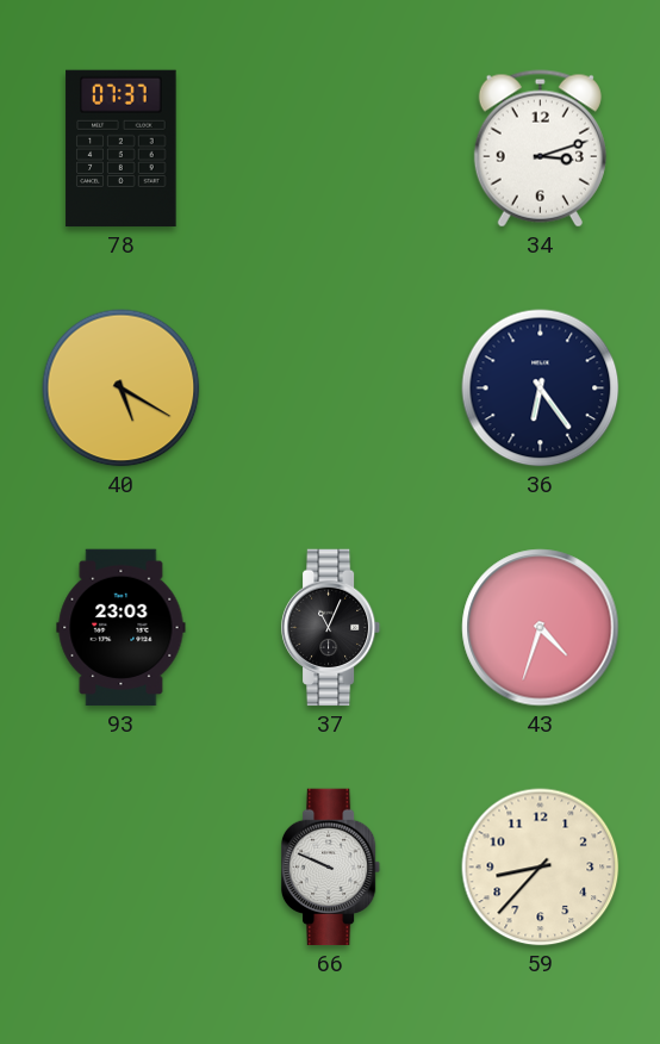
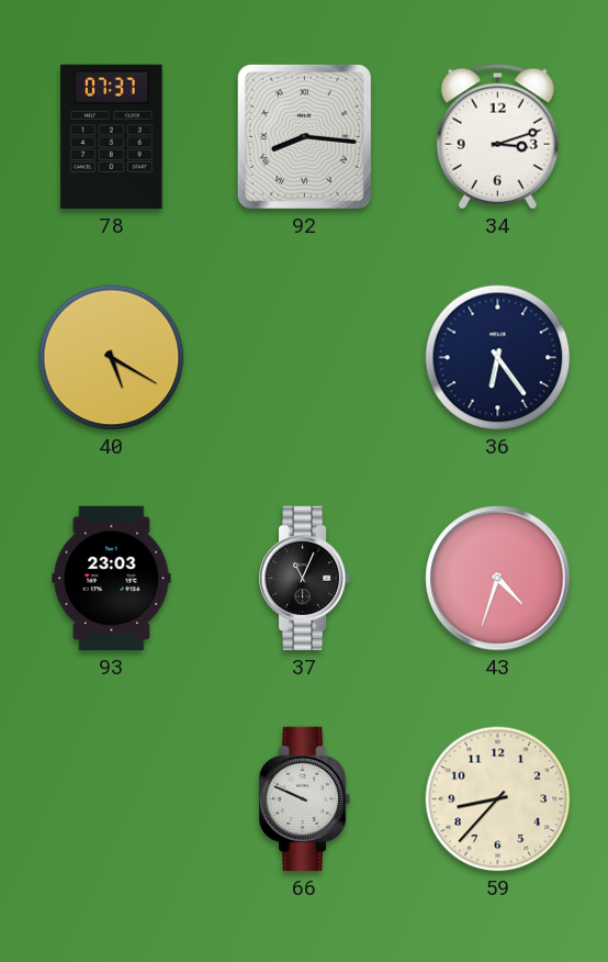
92: none -> 8:16
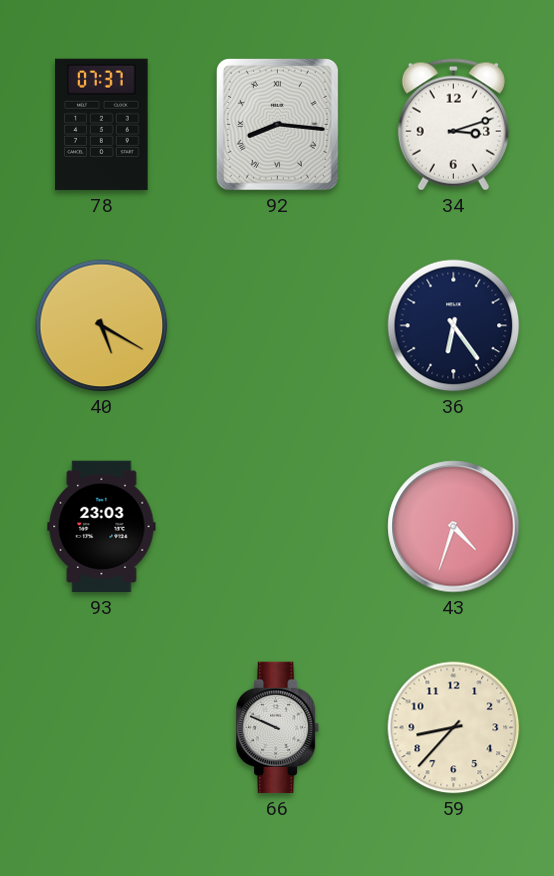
37: 11:04 -> none
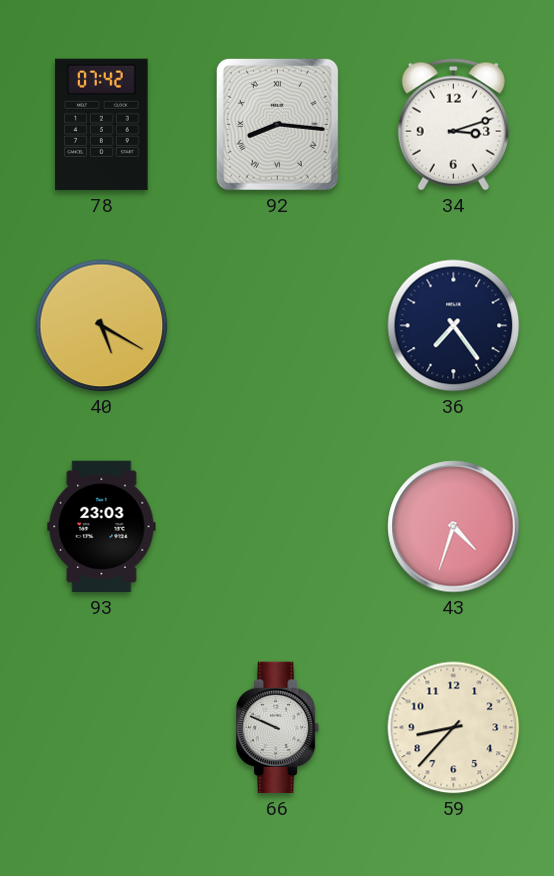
78: 07:37 -> 07:42
36: 6:24 -> 7:24
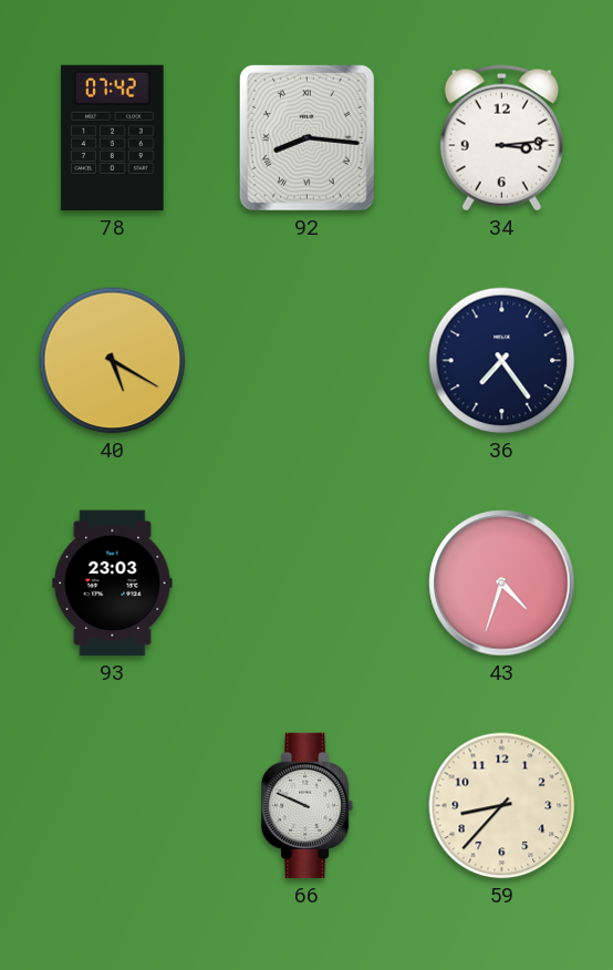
34: 3:12 -> 3:14
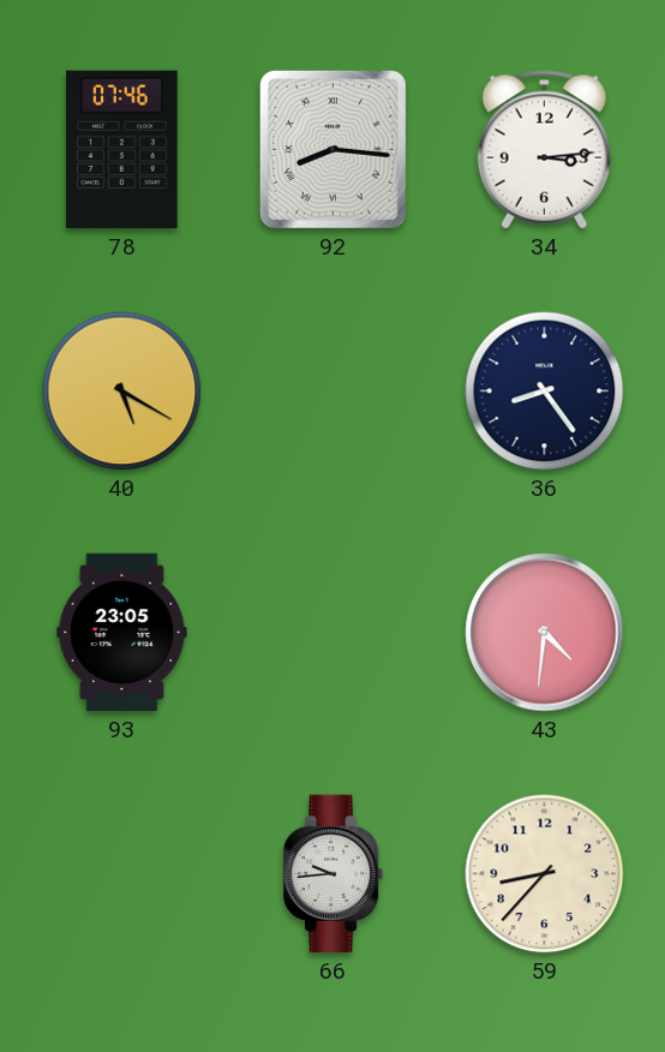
78: 07:42 -> 07:46
36: 7:24 -> 8:24
93: 23:03 -> 23:05
43: 4:33 -> 4:31
66: 9:49 -> 9:44
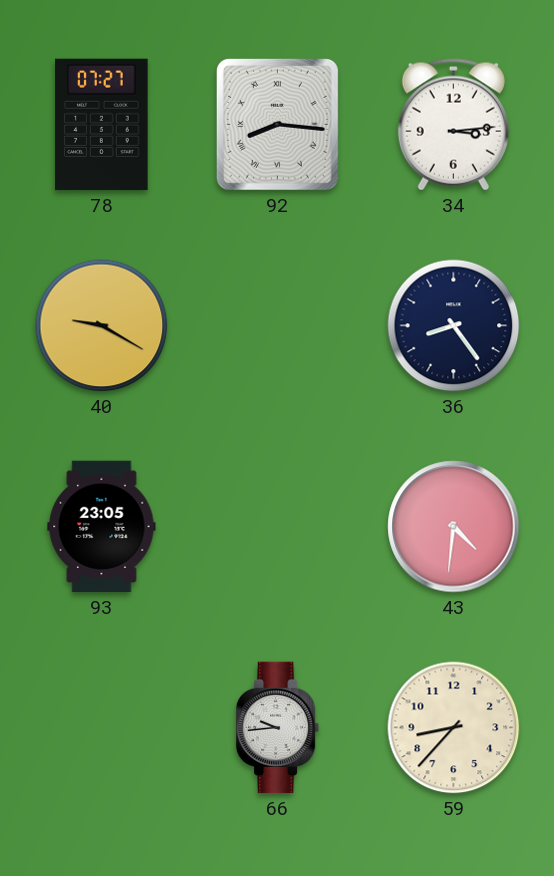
78: 07:46 -> 07:27
40: 5:20 -> 9:20
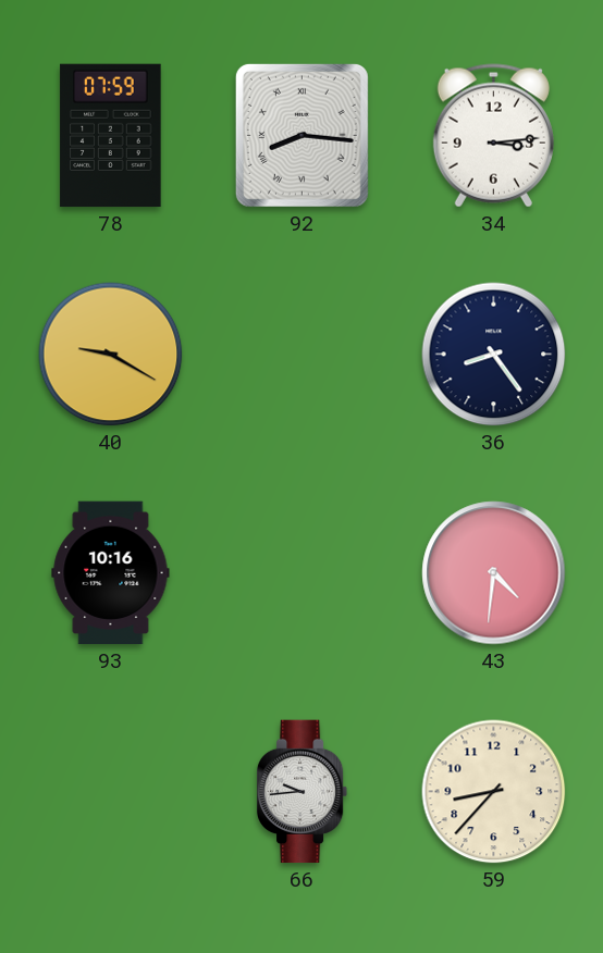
78: 07:27 -> 07:59
93: 23:05 -> 10:16
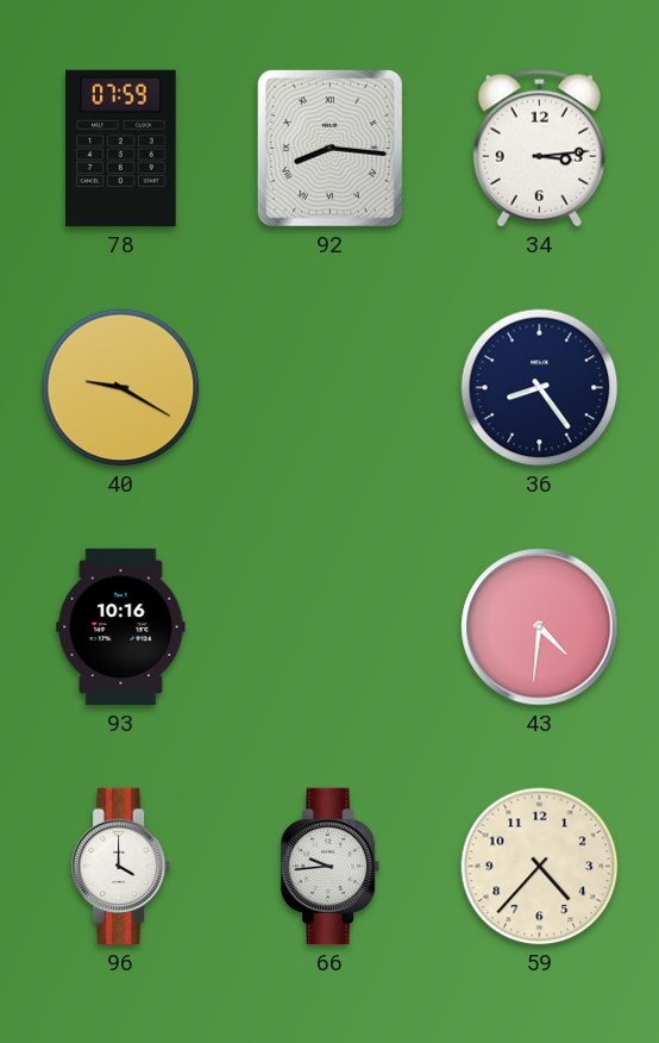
96: none -> 4:00
59: 8:37 -> 4:37
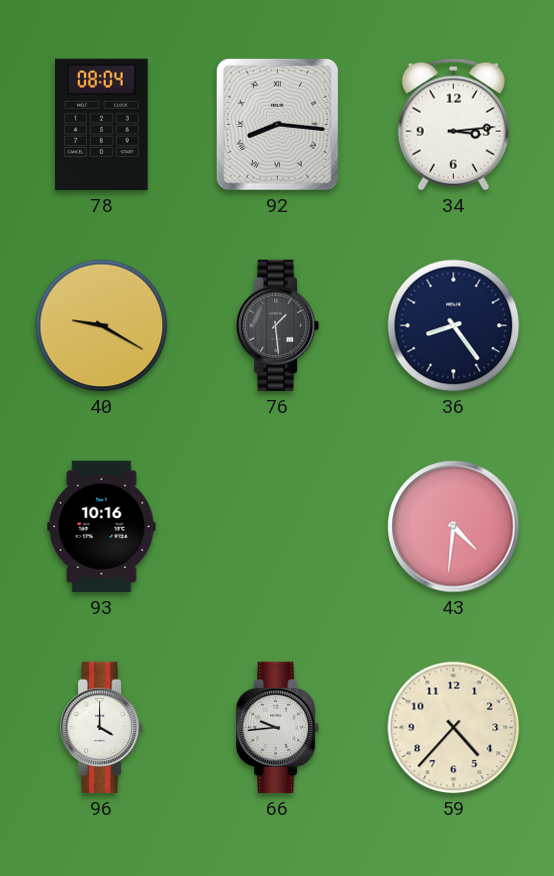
78: 07:59 -> 08:04
76: none -> 1:29
